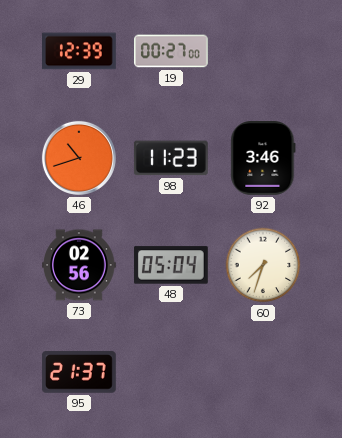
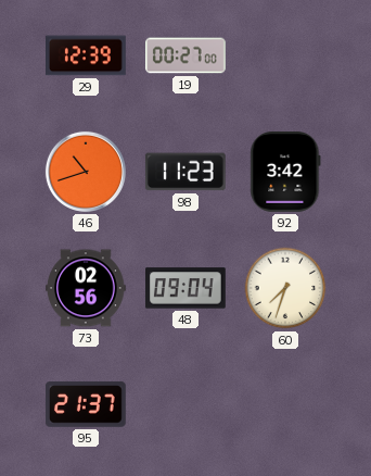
92: 3:46 -> 3:42
48: 05:04 -> 09:04
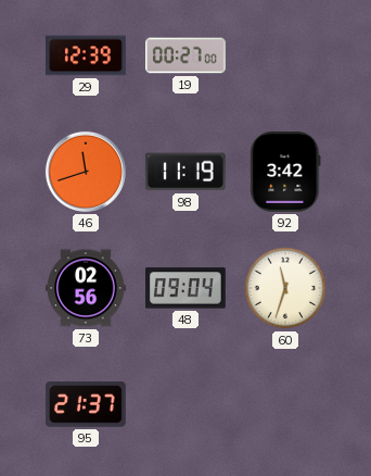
46: 10:42 -> 11:42
98: 11:23 -> 11:19
60: 7:33 -> 11:33
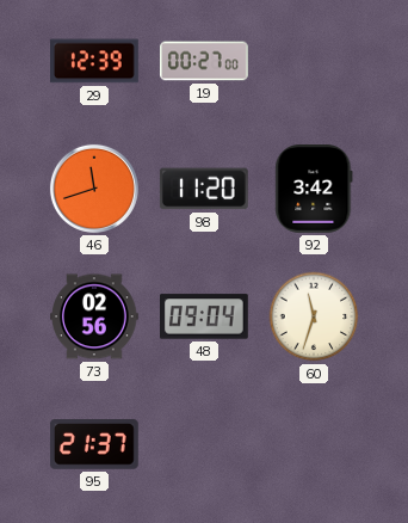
98: 11:19 -> 11:20
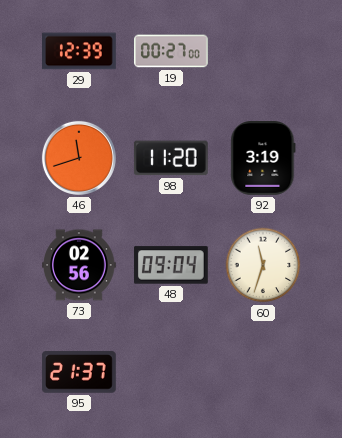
92: 3:42 -> 3:19
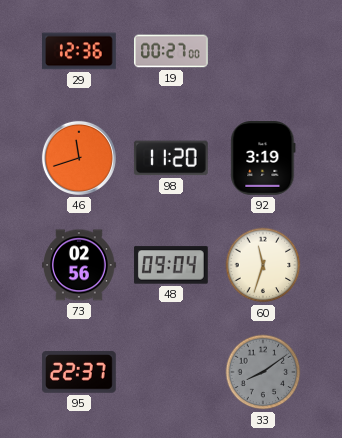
29: 12:39 -> 12:36
95: 21:37 -> 22:37
33: none -> 8:09
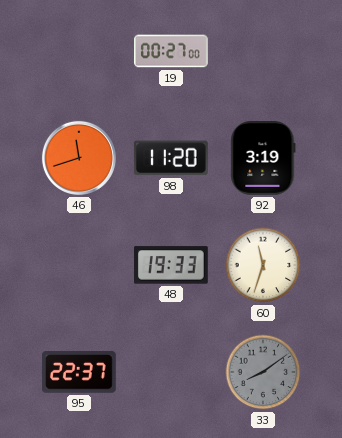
29: 12:36 -> none
73: 02:56 -> none
48: 09:04 -> 19:33
